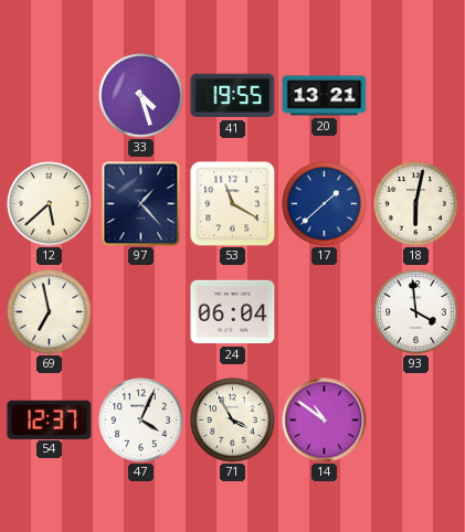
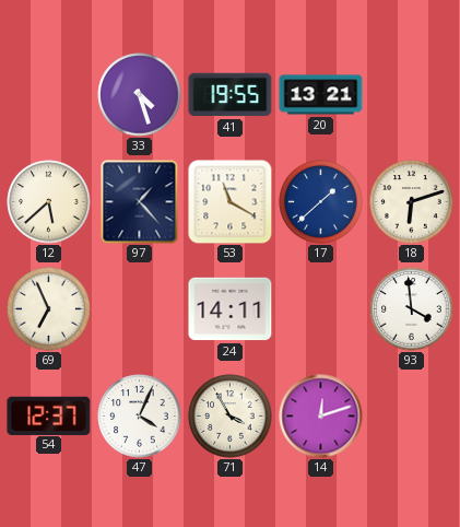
18: 6:02 -> 6:12
69: 6:58 -> 6:56
24: 06:04 -> 14:11
14: 10:51 -> 12:12
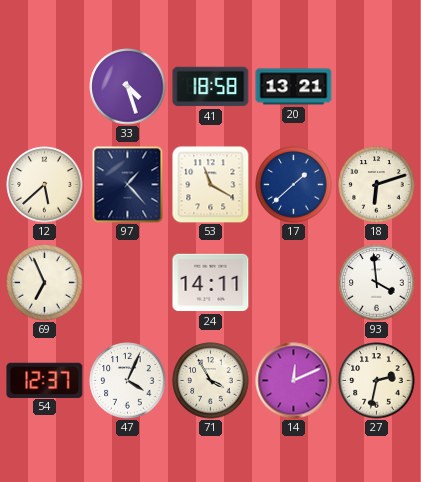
41: 19:55 -> 18:58
14: 12:12 -> 12:11
27: none -> 2:32
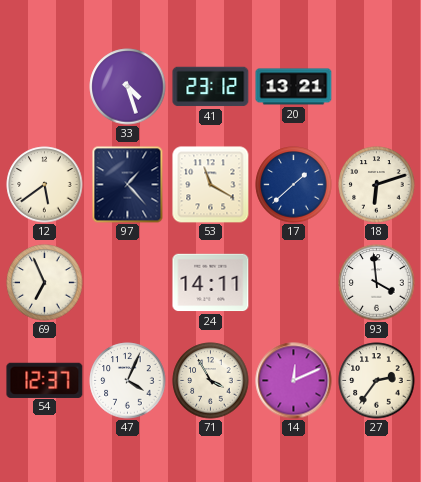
41: 18:58 -> 23:12
12: 5:38 -> 5:39
27: 2:32 -> 2:36
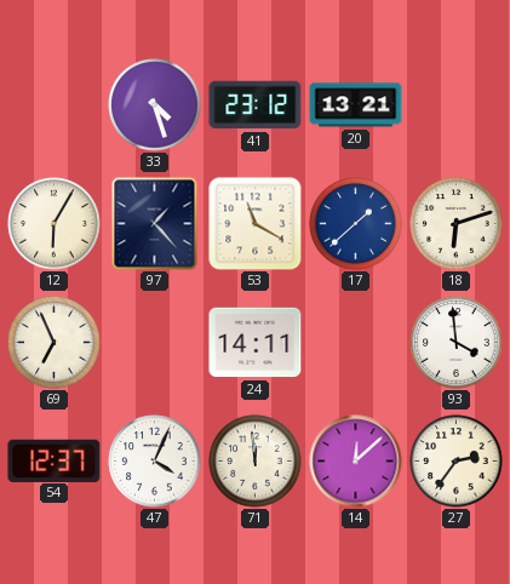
12: 5:39 -> 6:05
71: 3:55 -> 11:59
14: 12:11 -> 12:08
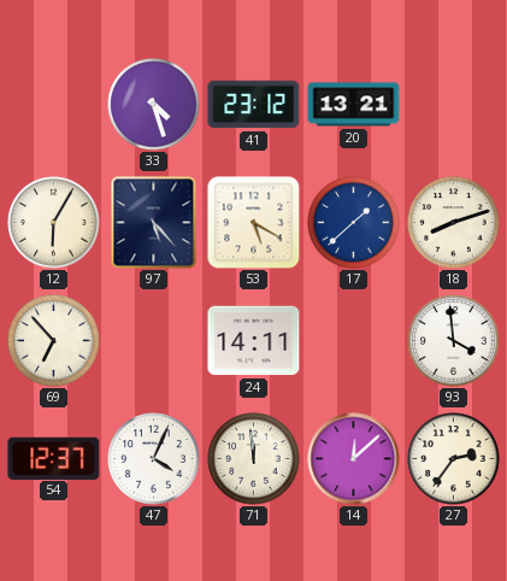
97: 1:23 -> 5:23
53: 11:20 -> 5:20
18: 6:12 -> 8:12
69: 6:56 -> 6:53
